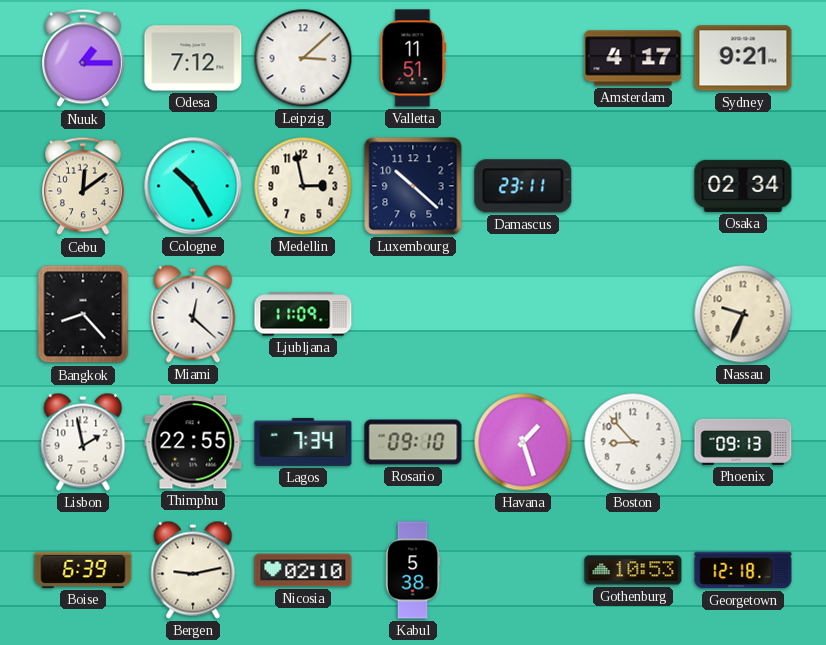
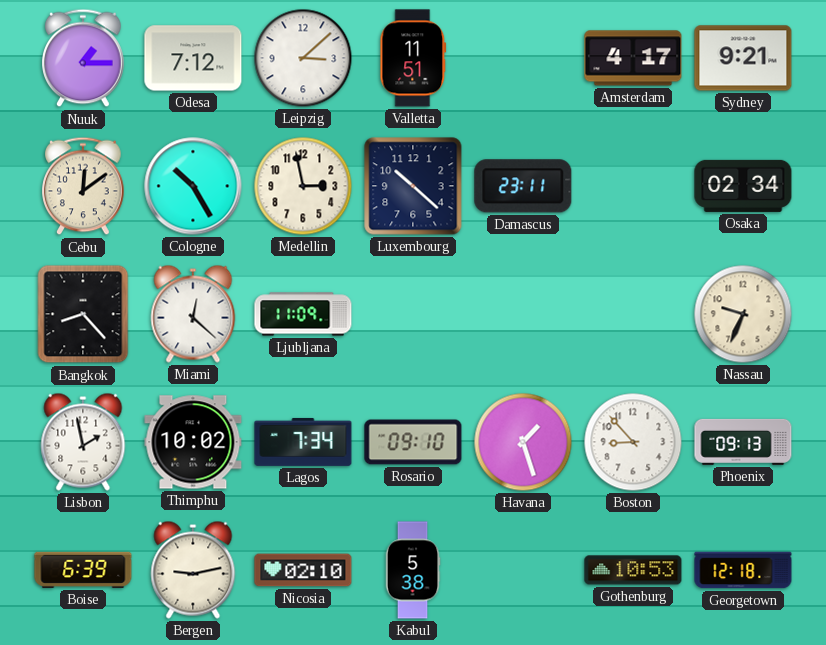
Thimphu: 22:55 -> 10:02
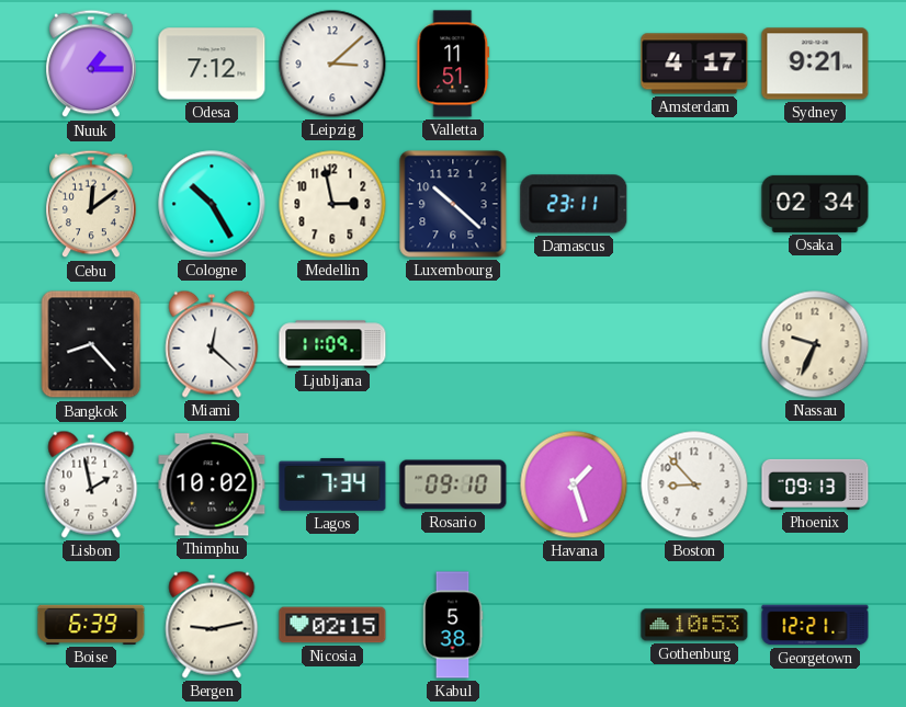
Nicosia: 02:10 -> 02:15
Georgetown: 12:18 -> 12:21
